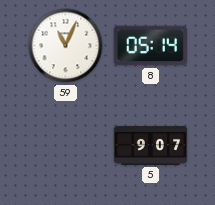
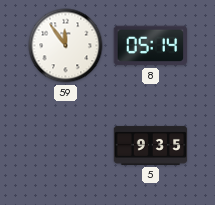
59: 11:04 -> 11:54
5: 9:07 -> 9:35
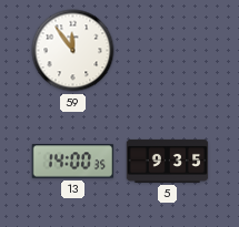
8: 05:14 -> none
13: none -> 14:00
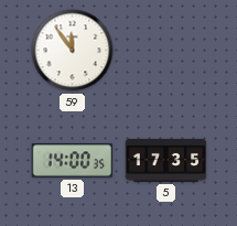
5: 9:35 -> 17:35
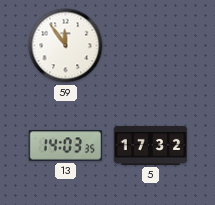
13: 14:00 -> 14:03
5: 17:35 -> 17:32
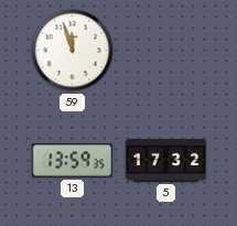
59: 11:54 -> 11:57
13: 14:03 -> 13:59
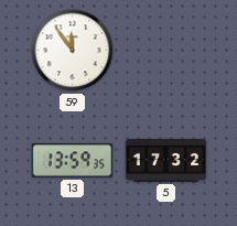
59: 11:57 -> 11:54
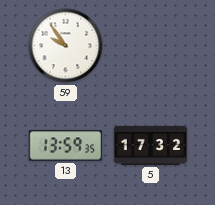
59: 11:54 -> 9:54
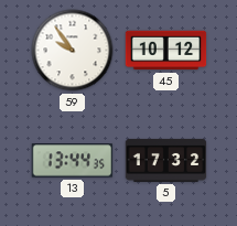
45: none -> 10:12
13: 13:59 -> 13:44
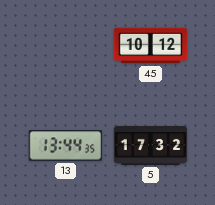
59: 9:54 -> none
